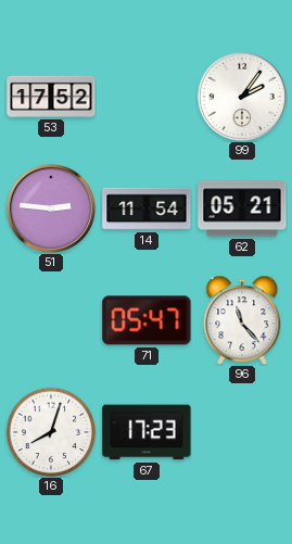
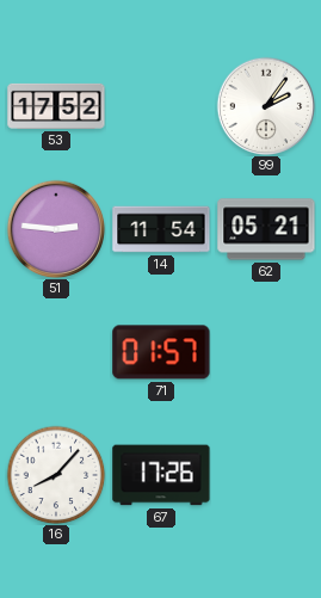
71: 05:47 -> 01:57
96: 11:23 -> none
16: 8:03 -> 8:07
67: 17:23 -> 17:26
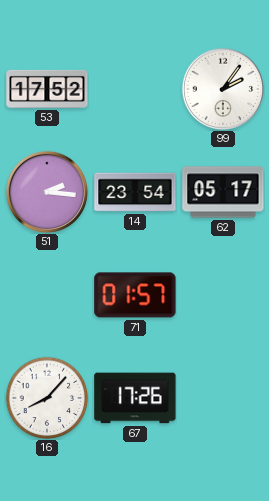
51: 2:46 -> 2:16
14: 11:54 -> 23:54
62: 05:21 -> 05:17
